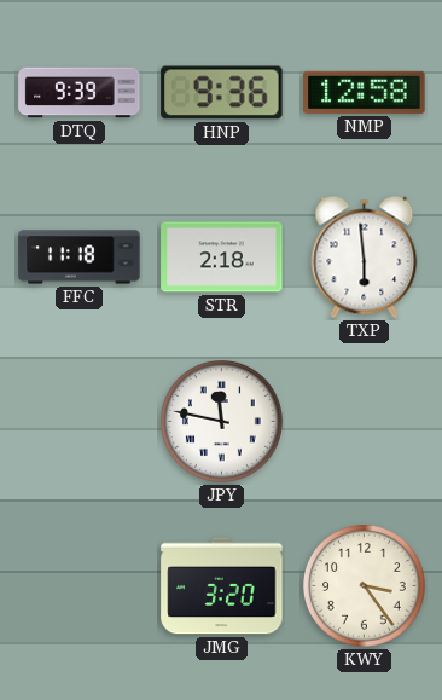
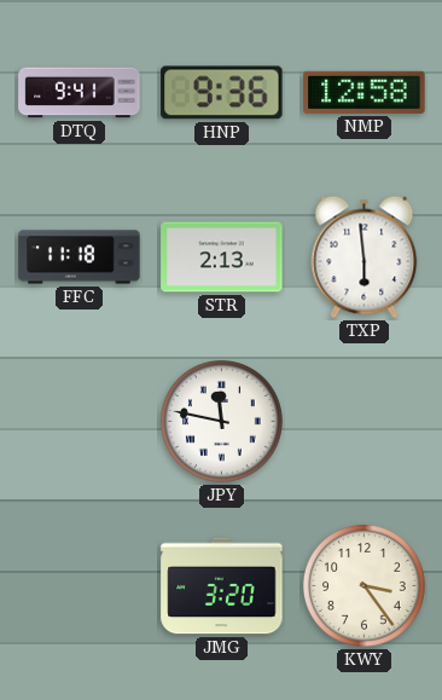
DTQ: 9:39 -> 9:41
STR: 2:18 -> 2:13
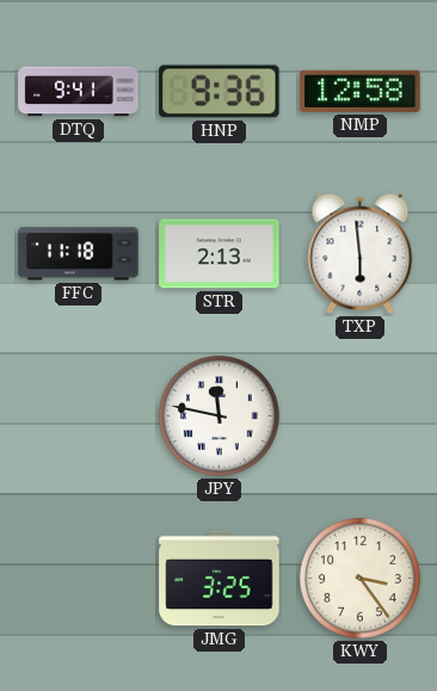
JMG: 3:20 -> 3:25
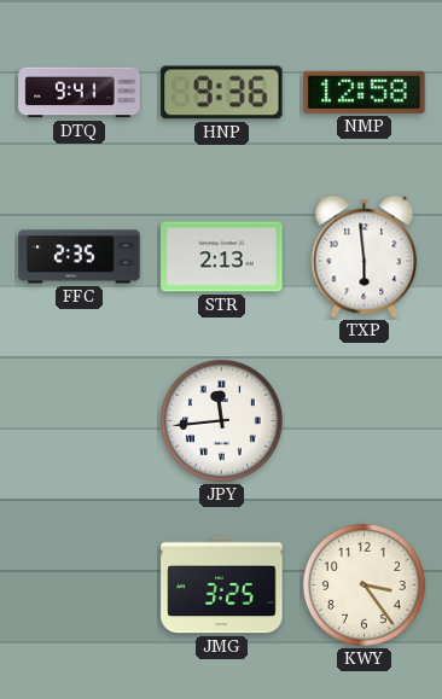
FFC: 11:18 -> 2:35
JPY: 11:47 -> 11:44
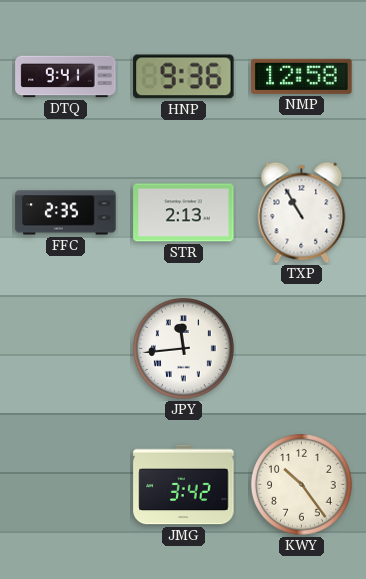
TXP: 5:59 -> 10:55
JMG: 3:25 -> 3:42
KWY: 3:24 -> 10:24
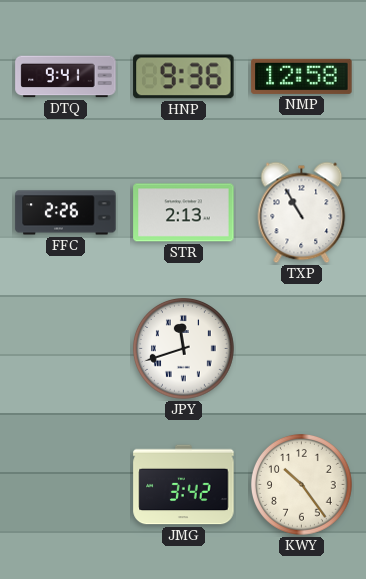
FFC: 2:35 -> 2:26
JPY: 11:44 -> 11:42
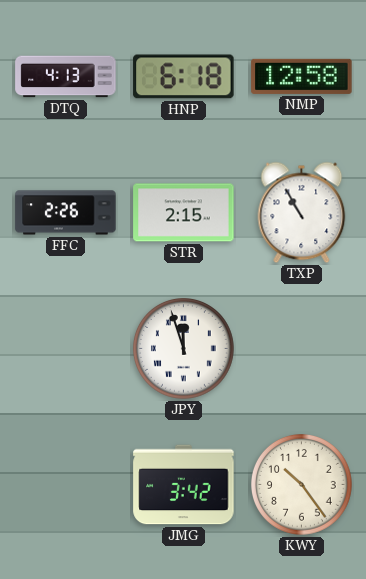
DTQ: 9:41 -> 4:13
HNP: 9:36 -> 6:18
STR: 2:13 -> 2:15
JPY: 11:42 -> 11:57
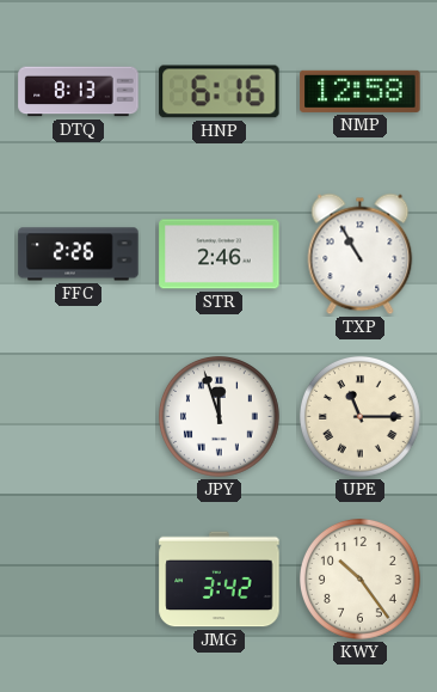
DTQ: 4:13 -> 8:13
HNP: 6:18 -> 6:16
STR: 2:15 -> 2:46
UPE: none -> 11:15
